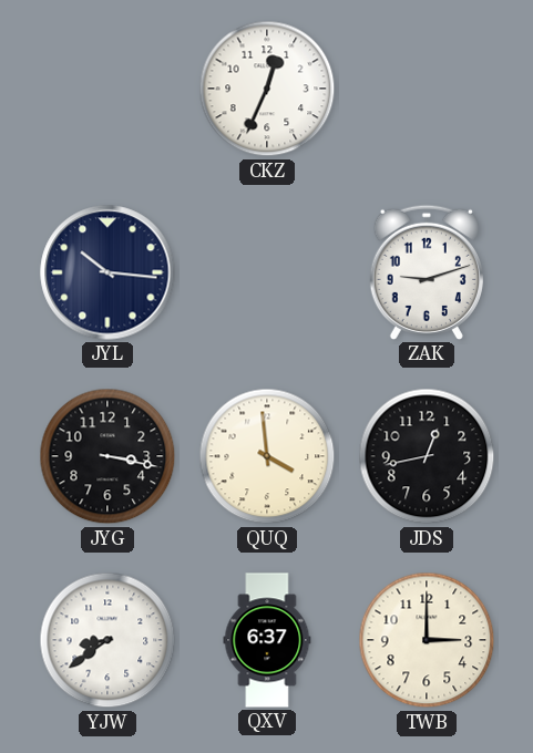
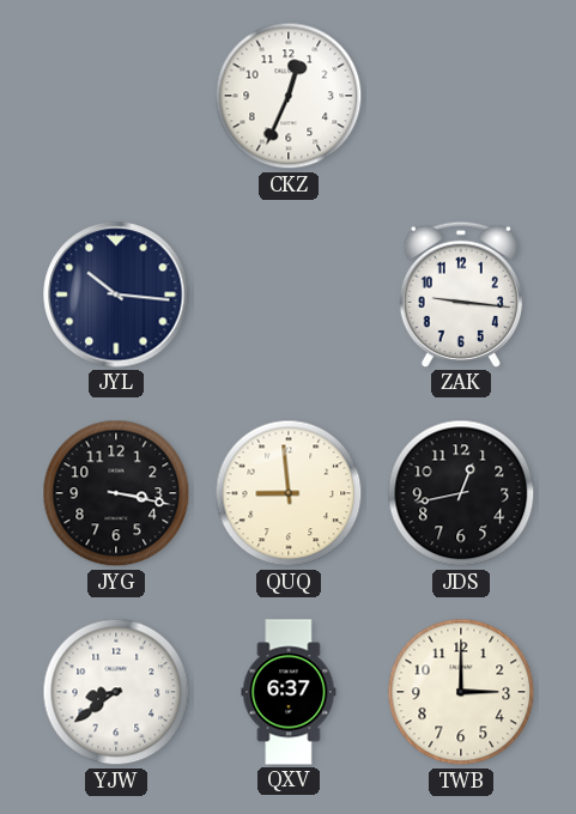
ZAK: 9:12 -> 9:16
QUQ: 3:59 -> 8:59
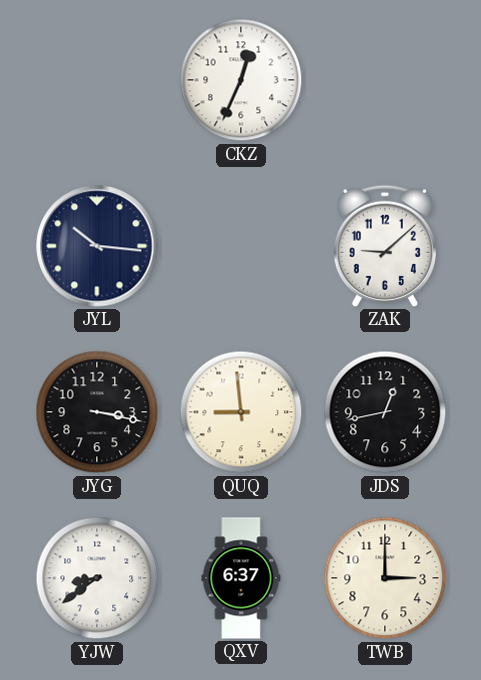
ZAK: 9:16 -> 9:08
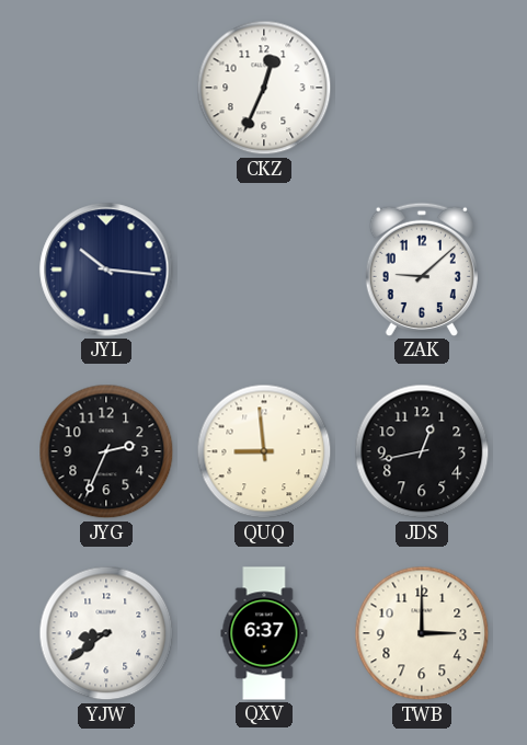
JYG: 3:17 -> 2:34
